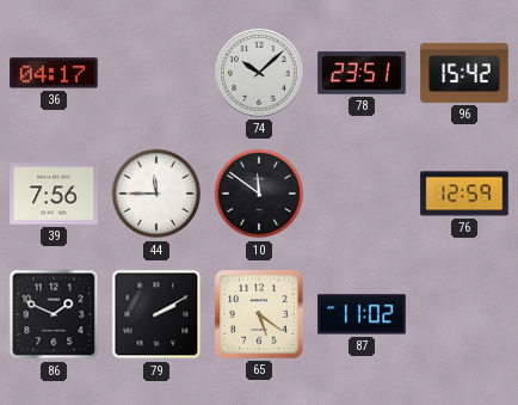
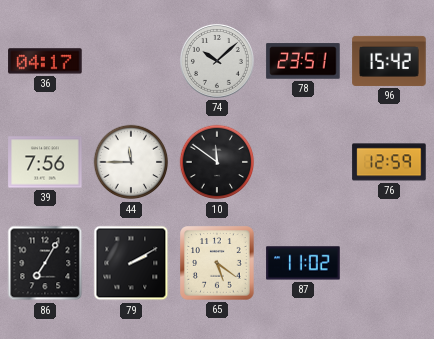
86: 1:49 -> 7:05
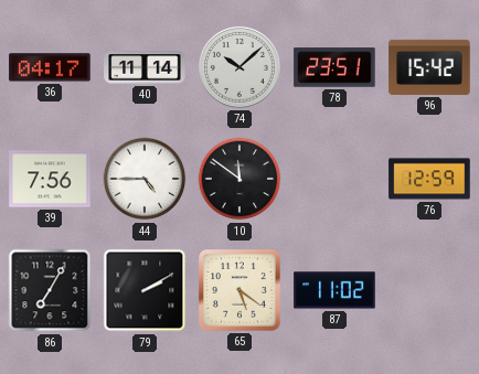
40: none -> 11:14
44: 11:45 -> 4:45
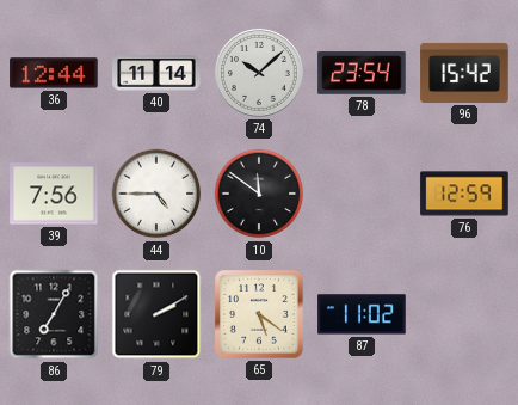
36: 04:17 -> 12:44
78: 23:51 -> 23:54
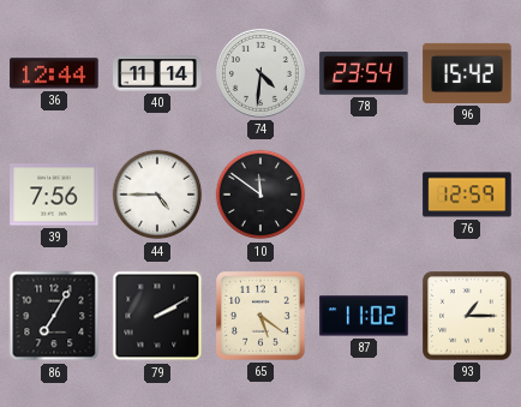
74: 10:08 -> 4:31
93: none -> 1:15
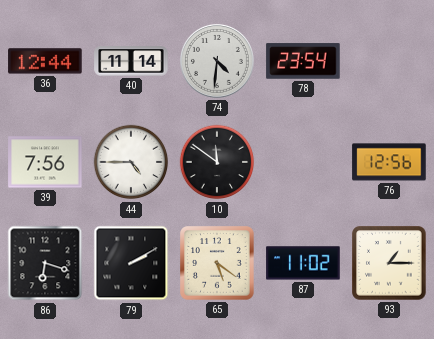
96: 15:42 -> none
76: 12:59 -> 12:56
86: 7:05 -> 6:18
